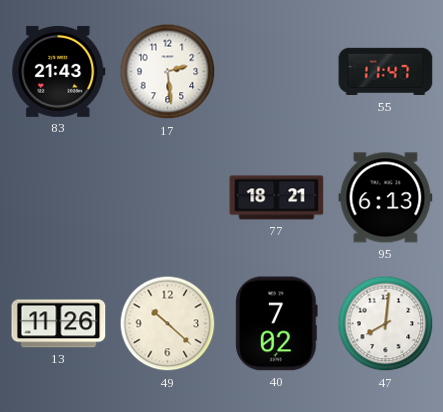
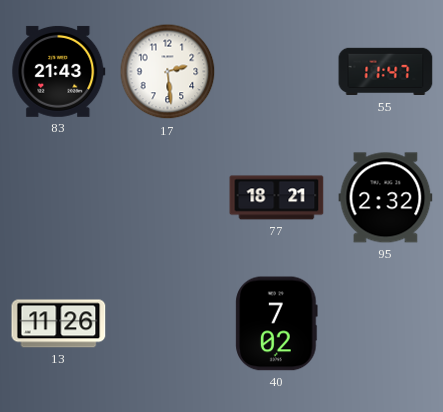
95: 6:13 -> 2:32
49: 10:22 -> none
47: 8:01 -> none
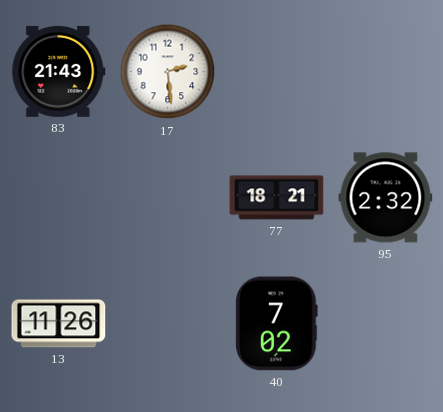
55: 11:47 -> none
